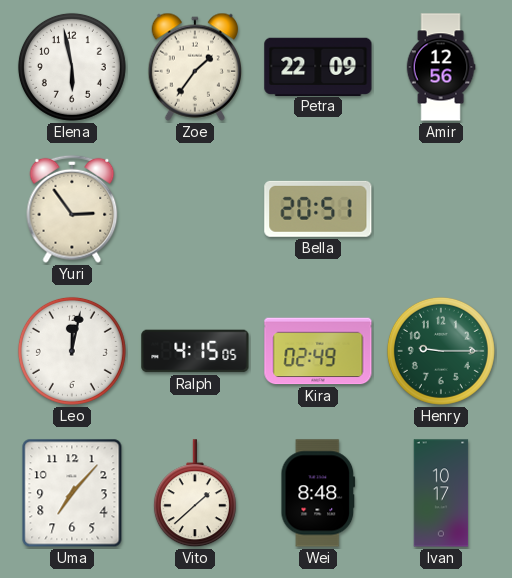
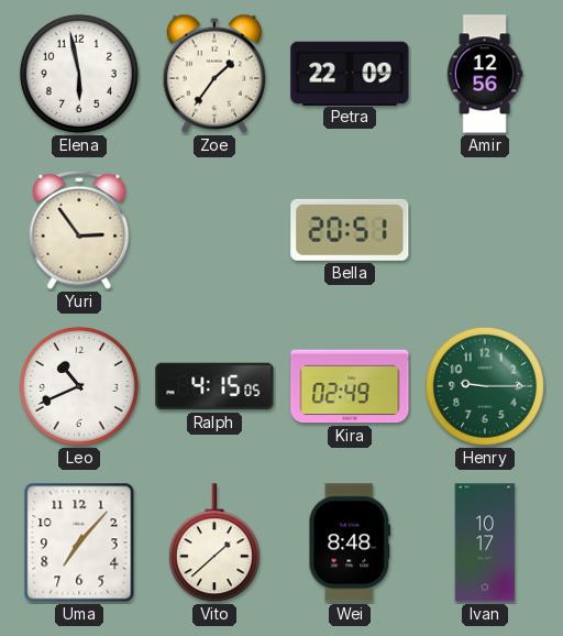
Leo: 12:02 -> 10:41
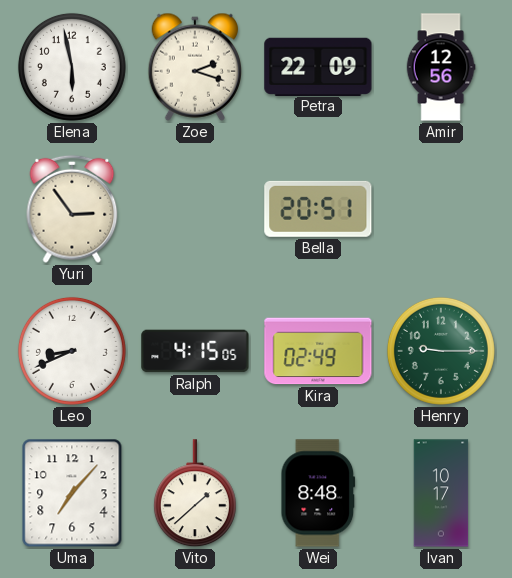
Zoe: 1:36 -> 2:18
Leo: 10:41 -> 8:41
